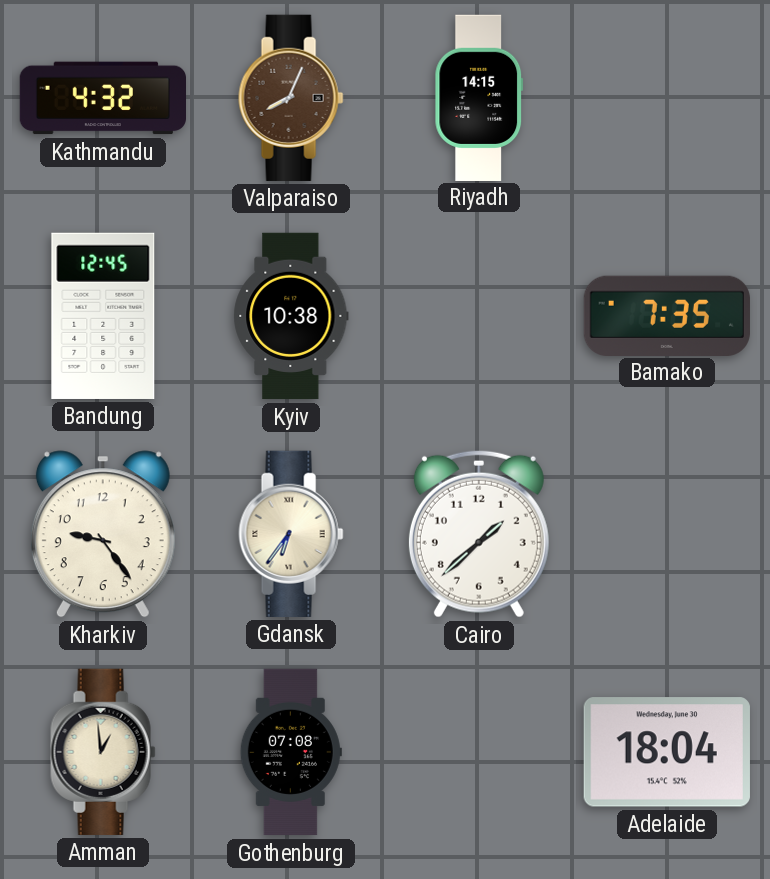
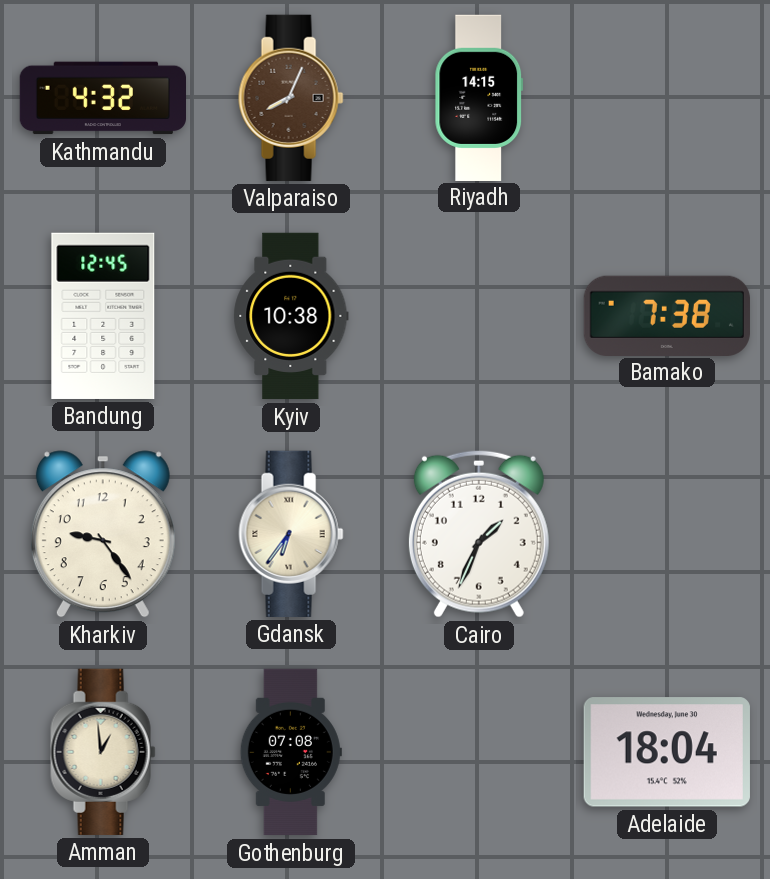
Bamako: 7:35 -> 7:38
Cairo: 1:38 -> 1:34
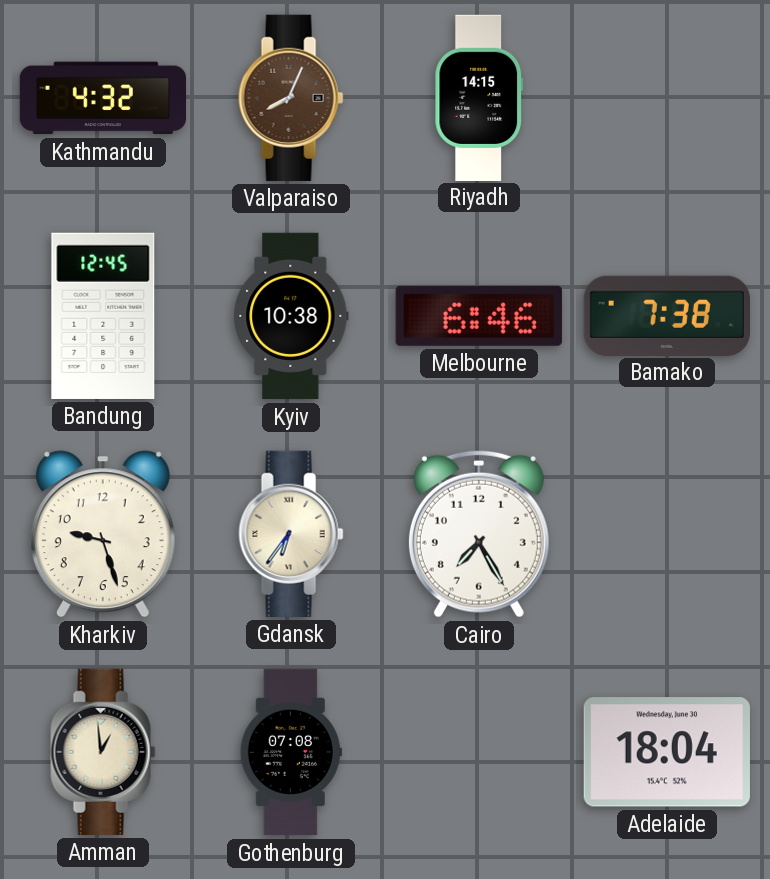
Melbourne: none -> 6:46
Kharkiv: 9:24 -> 9:27
Cairo: 1:34 -> 7:25
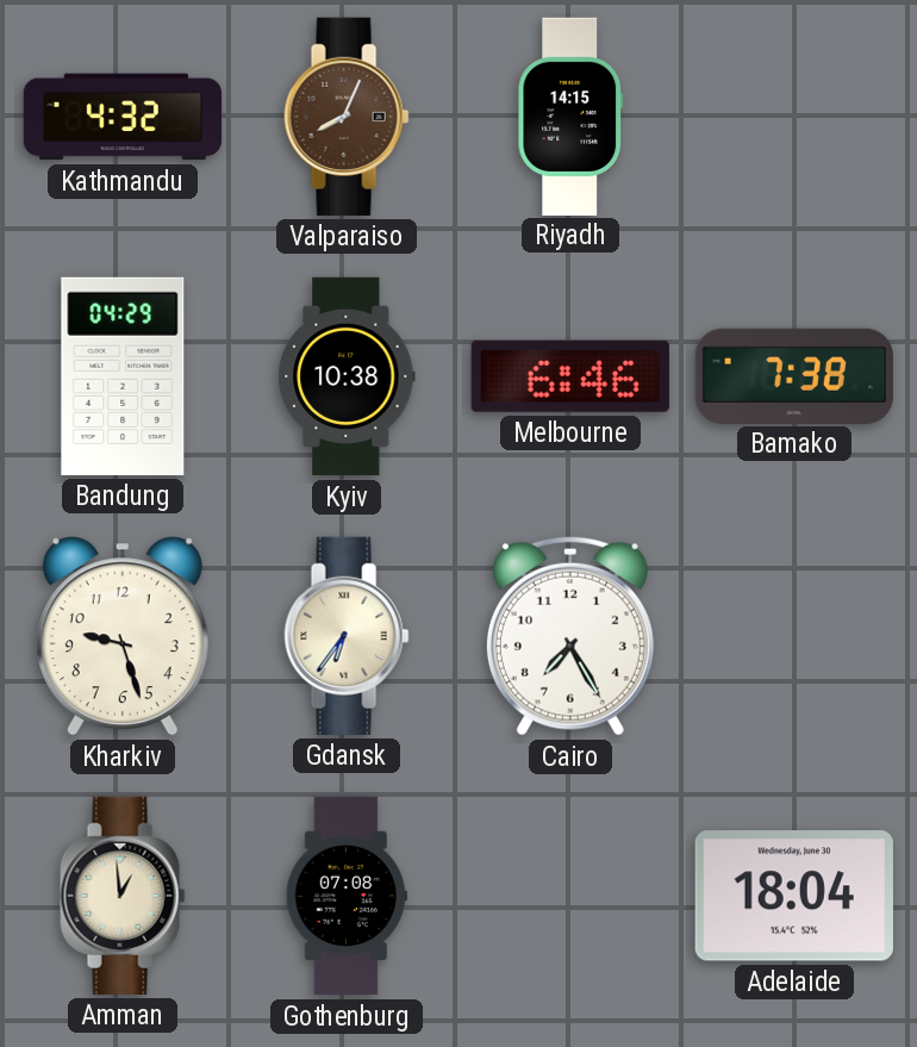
Bandung: 12:45 -> 04:29
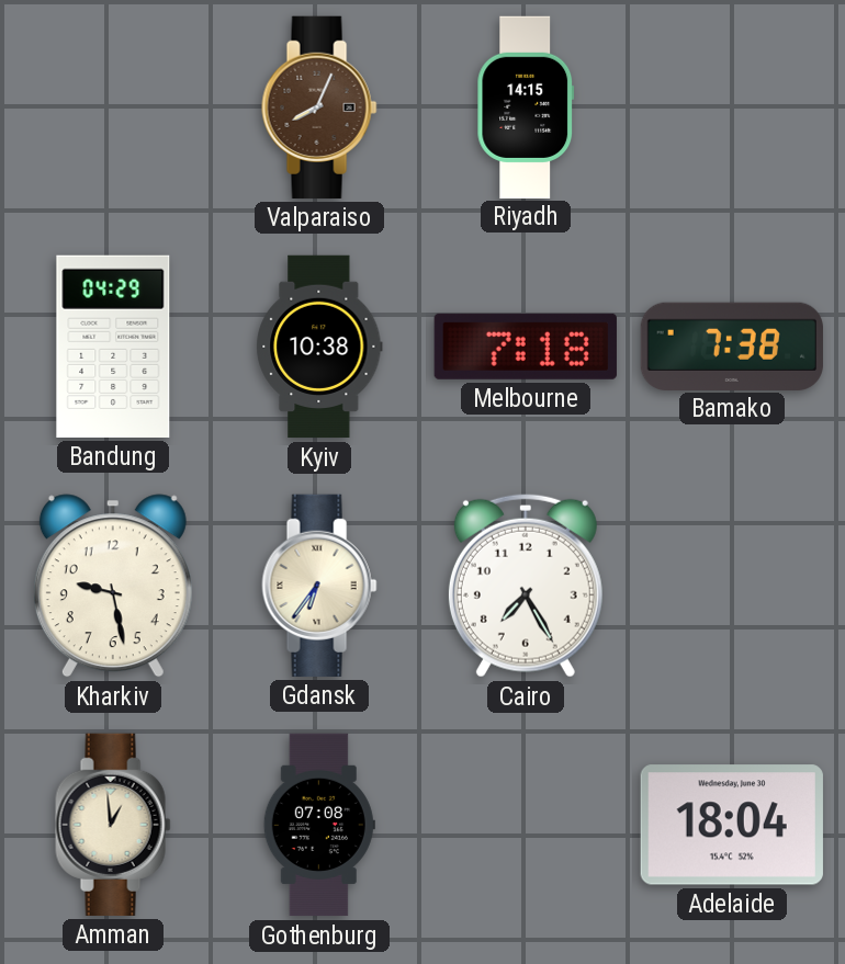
Kathmandu: 4:32 -> none
Melbourne: 6:46 -> 7:18
Kharkiv: 9:27 -> 9:28
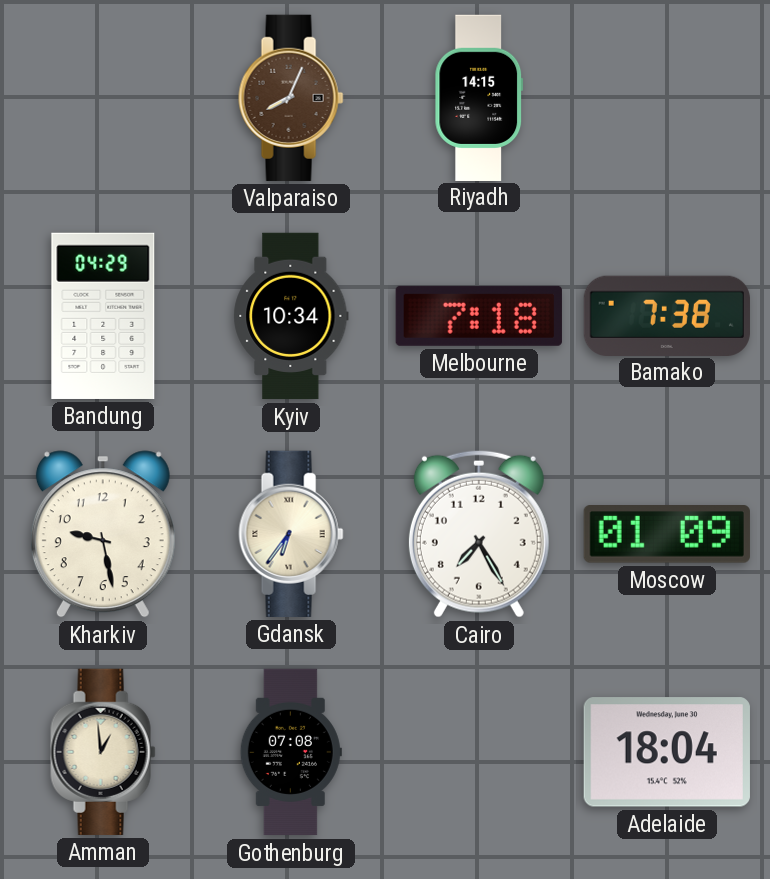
Kyiv: 10:38 -> 10:34
Moscow: none -> 01:09
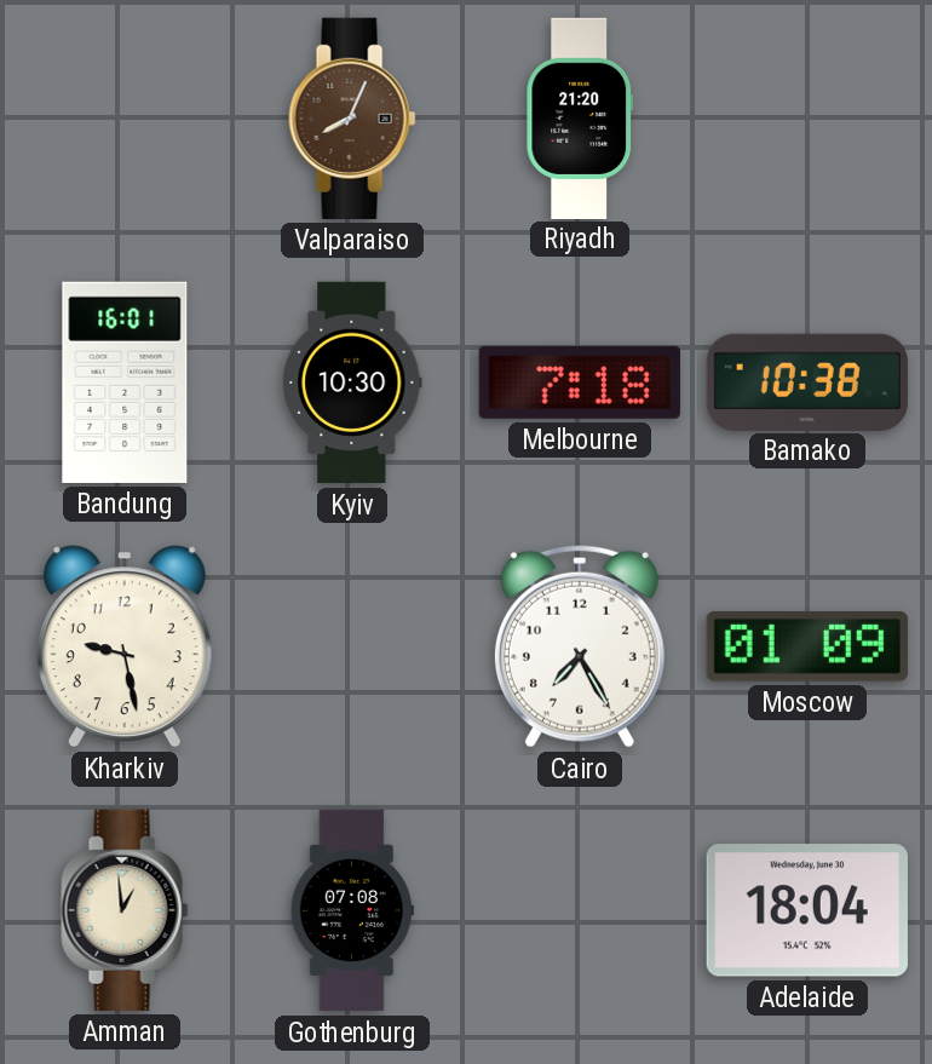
Riyadh: 14:15 -> 21:20
Bandung: 04:29 -> 16:01
Kyiv: 10:34 -> 10:30
Bamako: 7:38 -> 10:38
Gdansk: 6:36 -> none
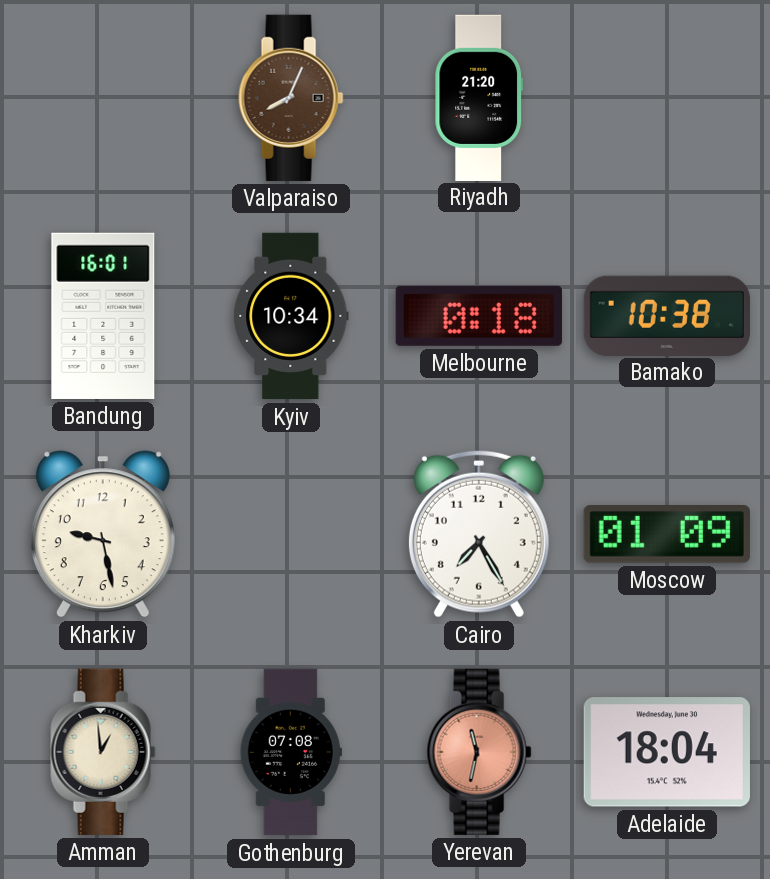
Kyiv: 10:30 -> 10:34
Melbourne: 7:18 -> 0:18
Yerevan: none -> 11:32
